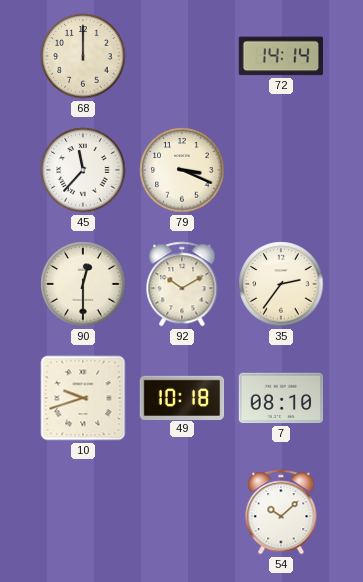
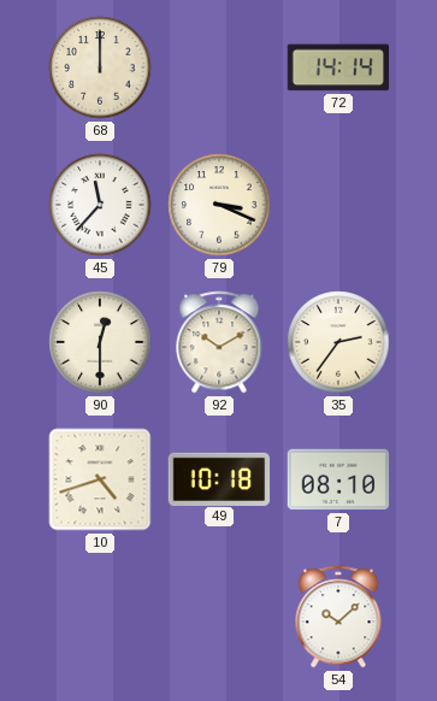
10: 9:42 -> 4:42
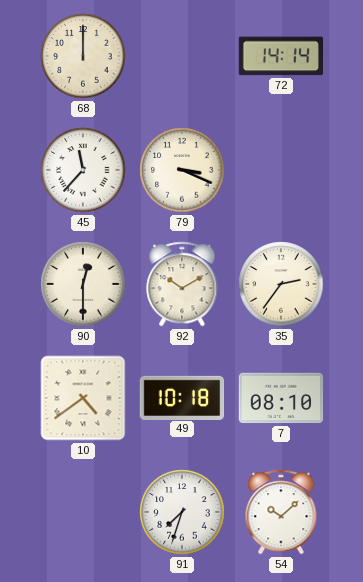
10: 4:42 -> 4:39
91: none -> 7:33
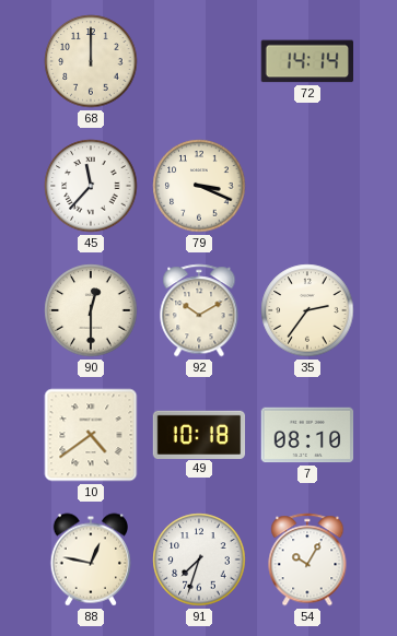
88: none -> 12:47
54: 10:08 -> 10:05
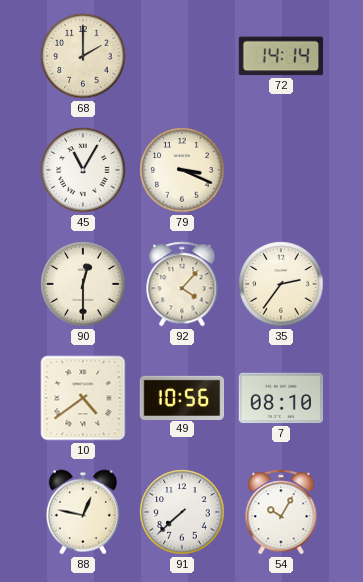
68: 12:00 -> 2:00
45: 11:37 -> 11:05
92: 10:10 -> 4:07
49: 10:18 -> 10:56
91: 7:33 -> 7:38
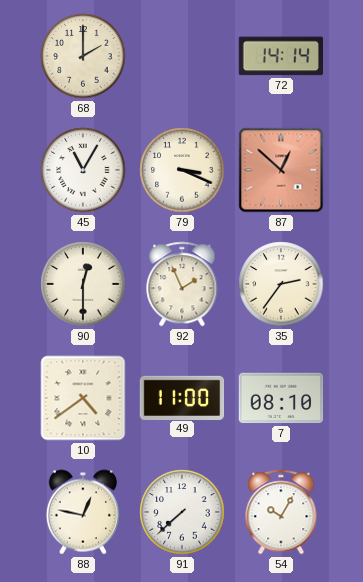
87: none -> 12:52
92: 4:07 -> 1:56
49: 10:56 -> 11:00
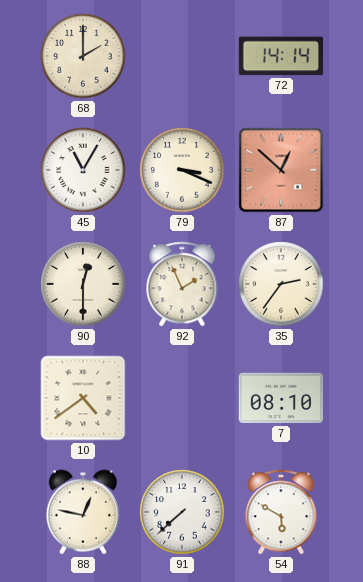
49: 11:00 -> none
54: 10:05 -> 5:50
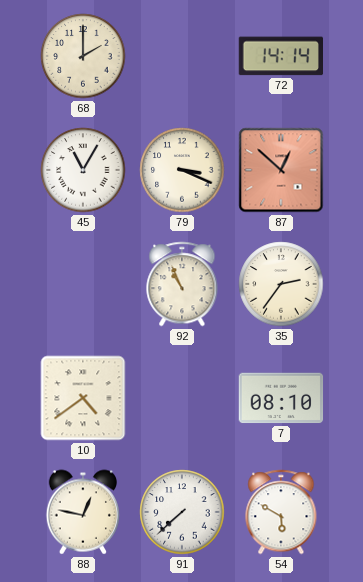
90: 12:30 -> none
92: 1:56 -> 10:56
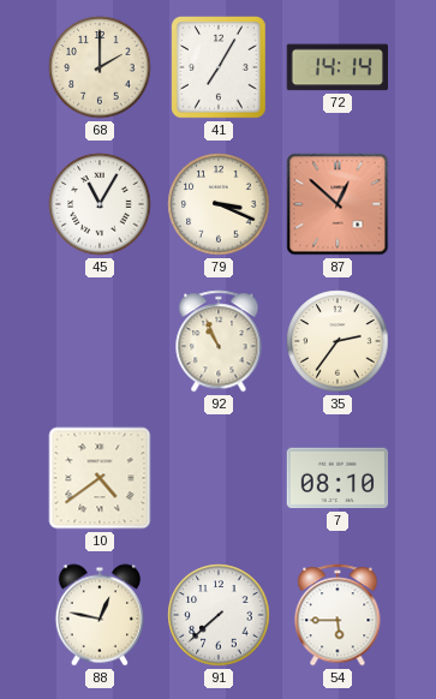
41: none -> 7:05
54: 5:50 -> 5:45
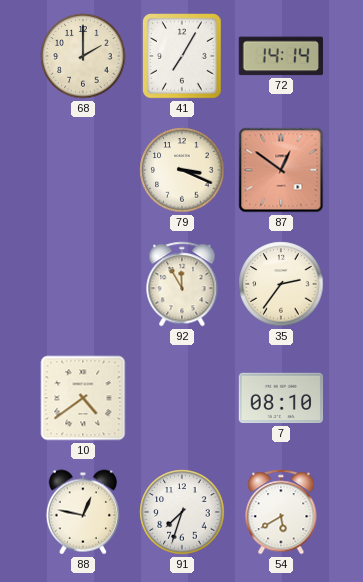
45: 11:05 -> none
87: 12:52 -> 12:51
92: 10:56 -> 11:55
91: 7:38 -> 7:33
54: 5:45 -> 5:40
